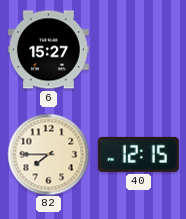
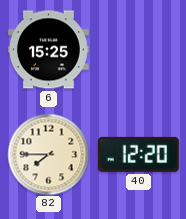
6: 15:27 -> 15:25
40: 12:15 -> 12:20
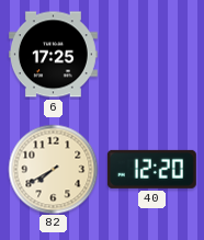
6: 15:25 -> 17:25
82: 7:45 -> 7:40
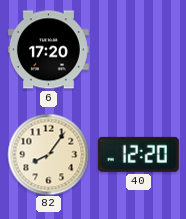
6: 17:25 -> 17:20
82: 7:40 -> 8:06
